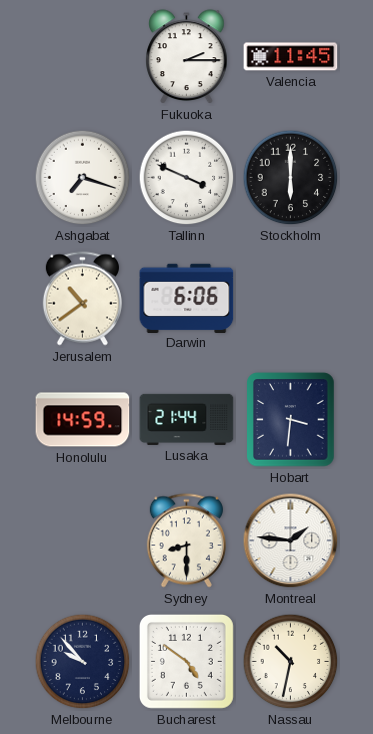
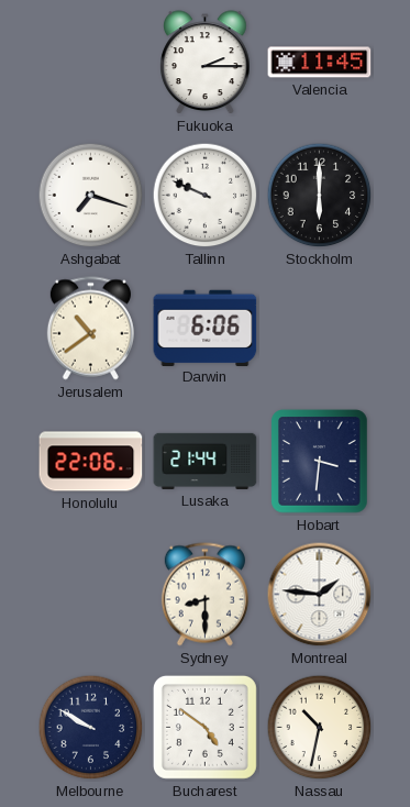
Tallinn: 3:49 -> 9:49
Honolulu: 14:59 -> 22:06
Melbourne: 9:53 -> 9:50
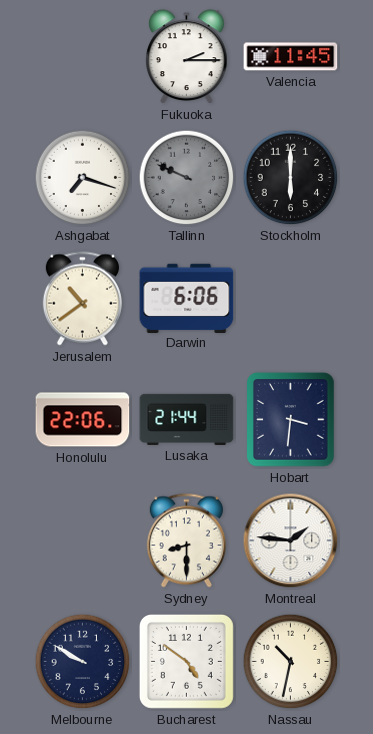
Tallinn dial: white -> grey
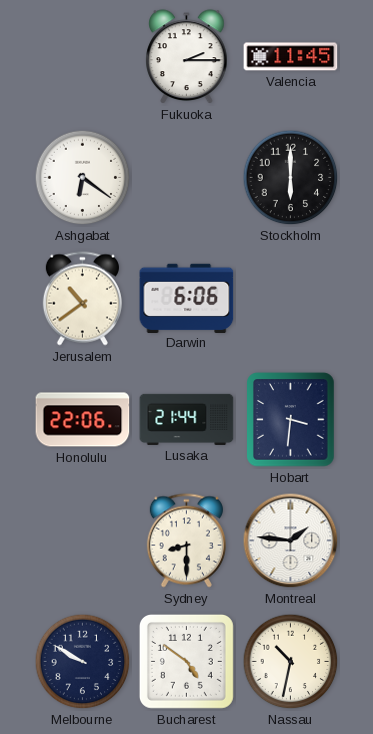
Ashgabat: 7:18 -> 6:21
Tallinn: 9:49 -> none
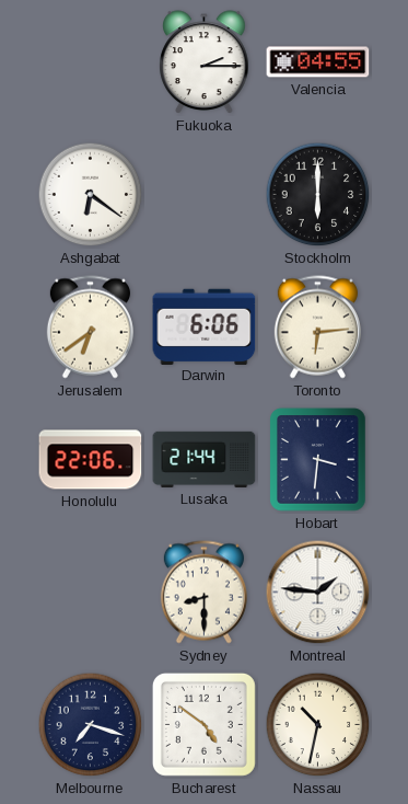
Valencia: 11:45 -> 04:55
Jerusalem: 10:39 -> 6:39
Toronto: none -> 6:14
Melbourne: 9:50 -> 7:18
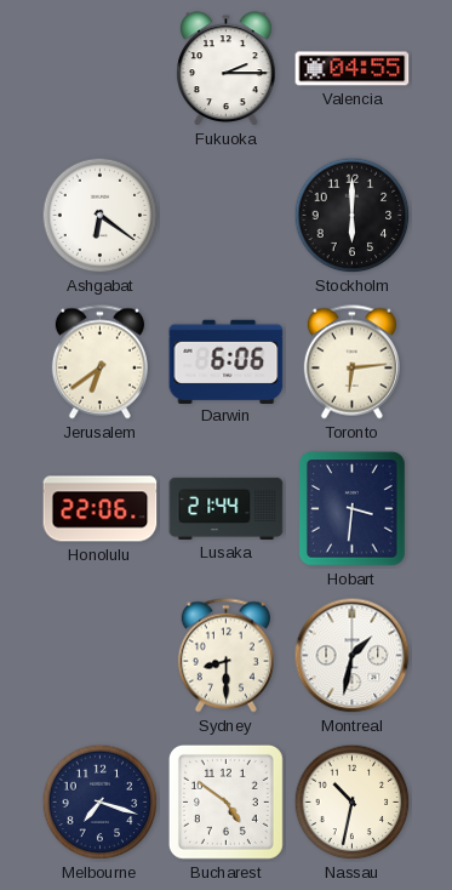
Montreal: 1:46 -> 1:32
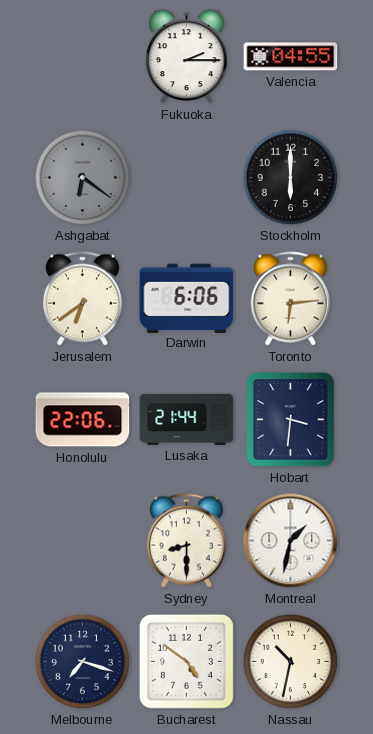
Ashgabat dial: white -> grey
